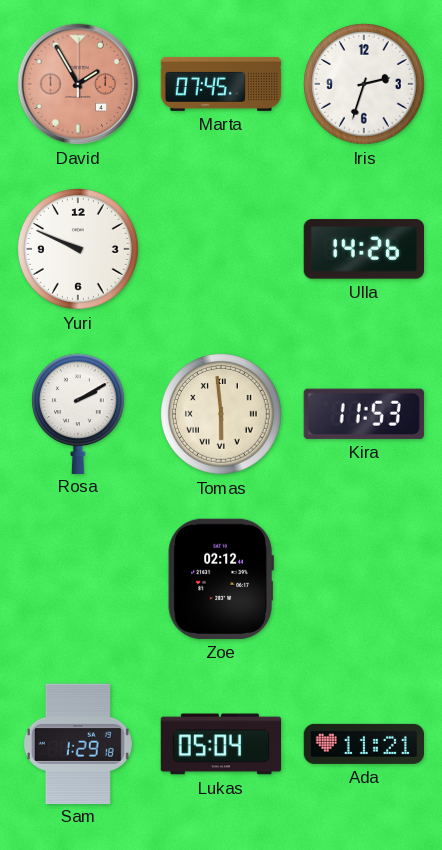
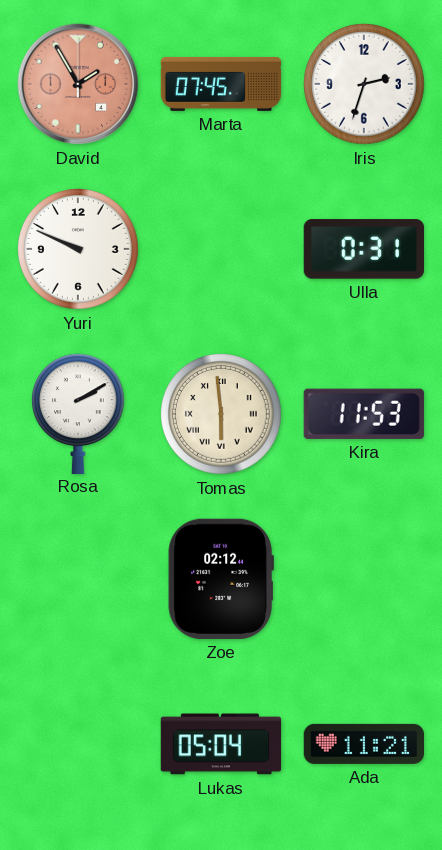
Ulla: 14:26 -> 0:31
Sam: 1:29 -> none
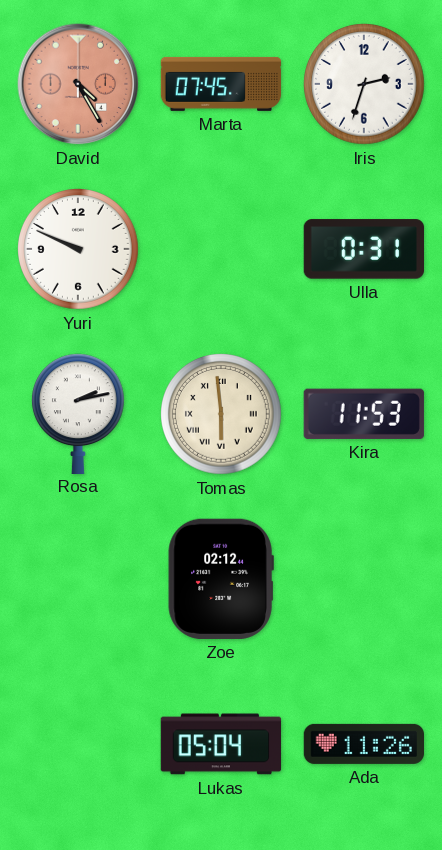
David: 1:55 -> 4:25
Rosa: 2:10 -> 2:13
Ada: 11:21 -> 11:26
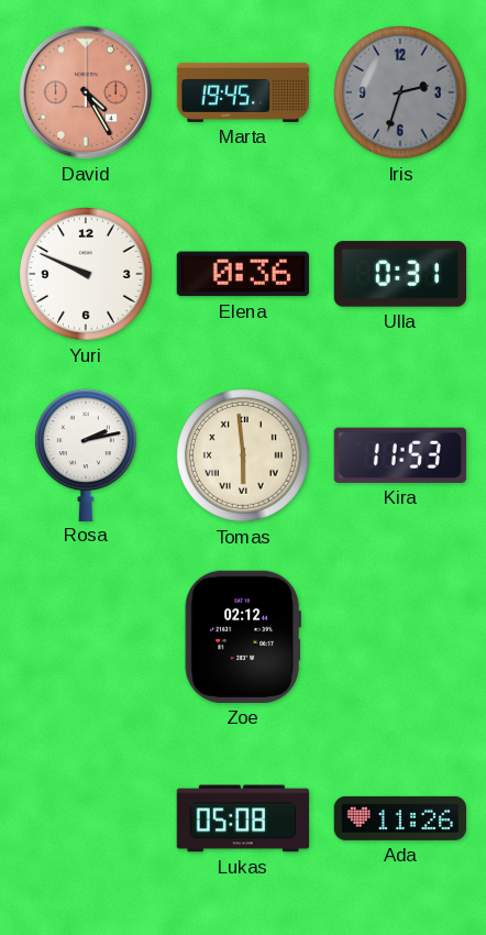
Marta: 07:45 -> 19:45
Iris dial: white -> grey
Elena: none -> 0:36
Lukas: 05:04 -> 05:08
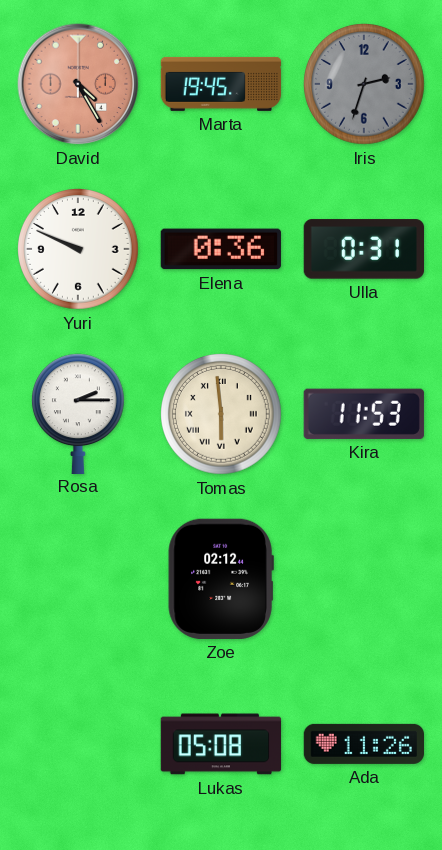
Rosa: 2:13 -> 2:15
